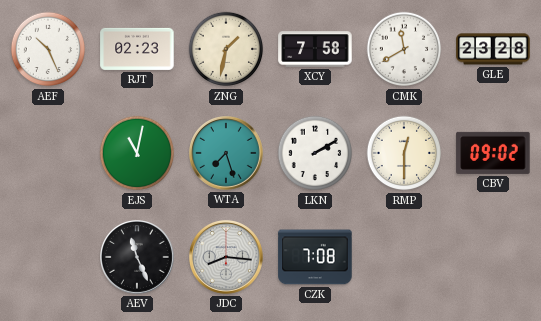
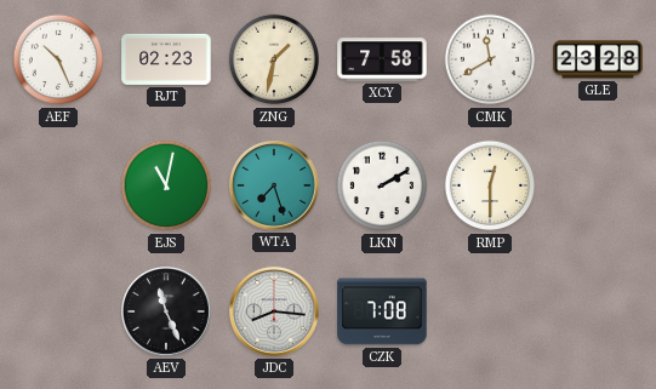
CBV: 09:02 -> none
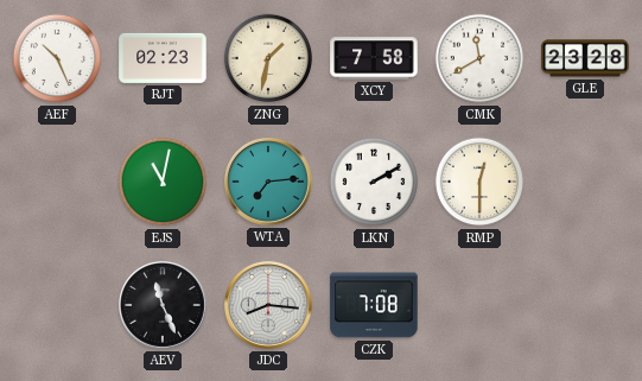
WTA: 7:27 -> 7:14
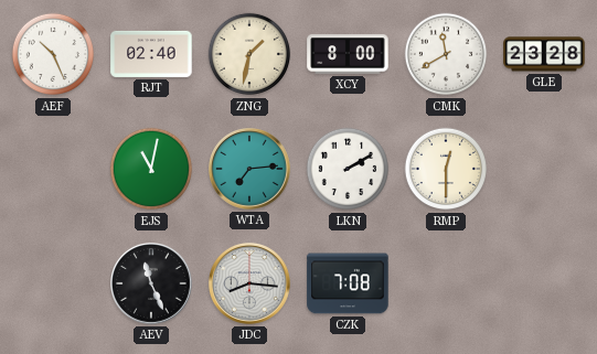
RJT: 02:23 -> 02:40
XCY: 7:58 -> 8:00
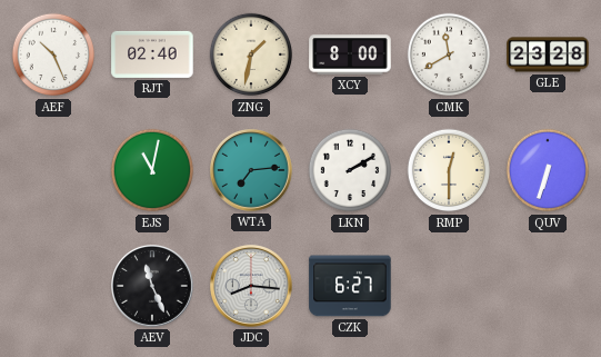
QUV: none -> 6:33
CZK: 7:08 -> 6:27
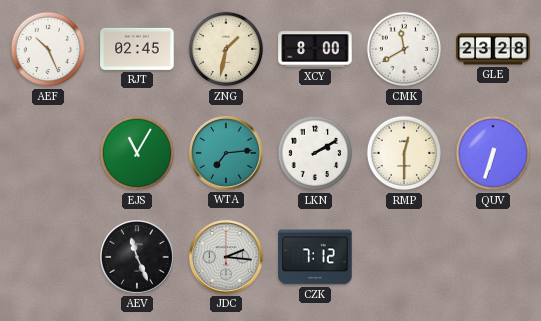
RJT: 02:40 -> 02:45
EJS: 11:02 -> 11:05
JDC: 8:16 -> 2:16
CZK: 6:27 -> 7:12
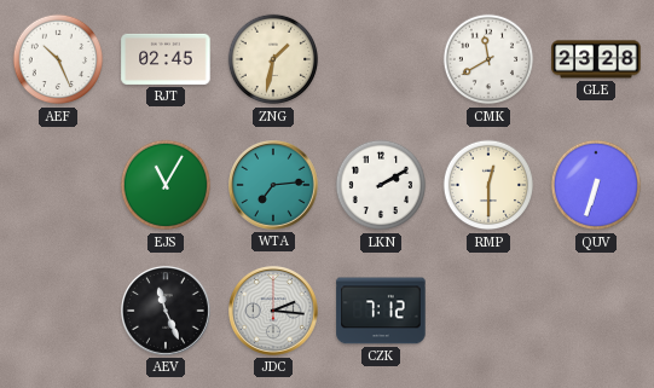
XCY: 8:00 -> none
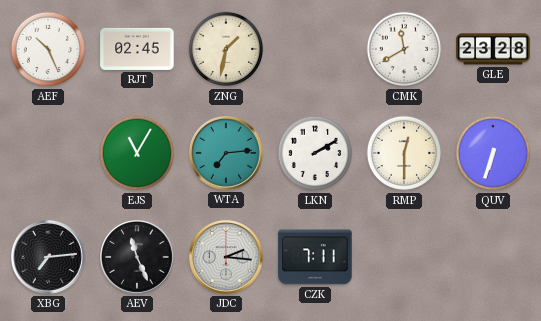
XBG: none -> 7:14
CZK: 7:12 -> 7:11
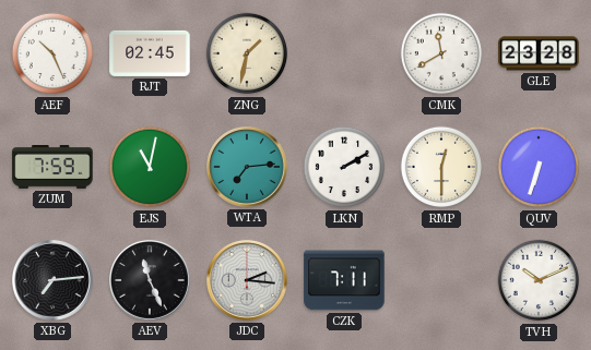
ZUM: none -> 7:59
EJS: 11:05 -> 11:02
TVH: none -> 10:11
